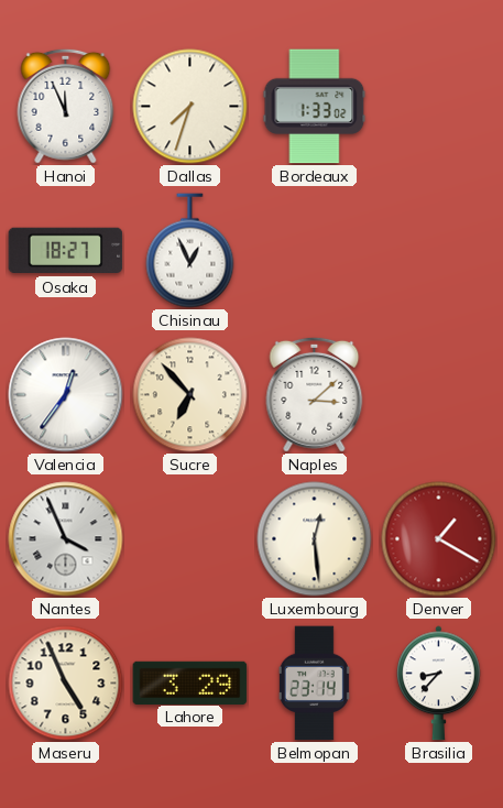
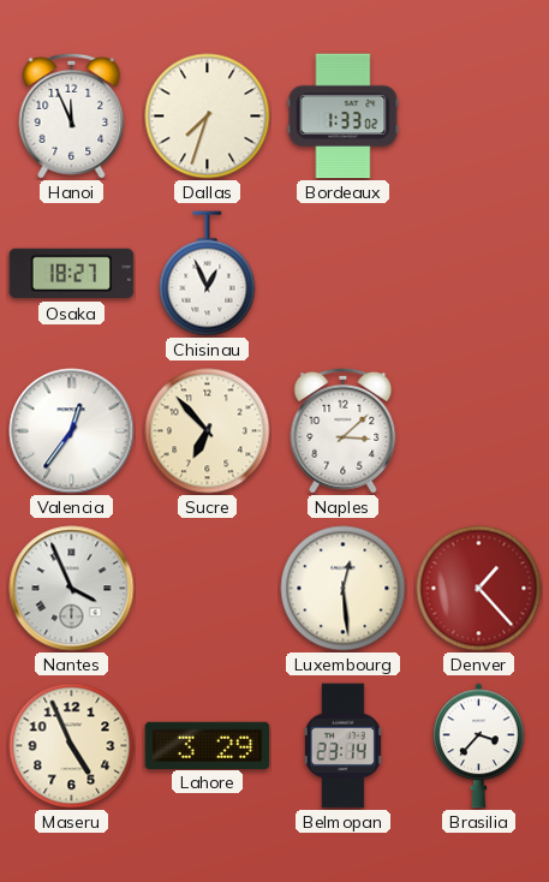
Denver: 1:20 -> 1:23
Brasilia: 8:37 -> 3:37
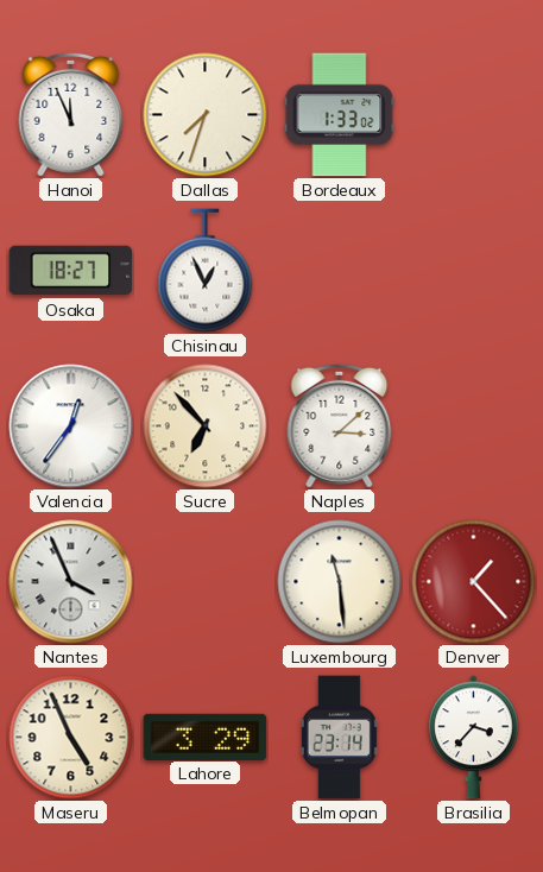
Luxembourg: 12:29 -> 11:29
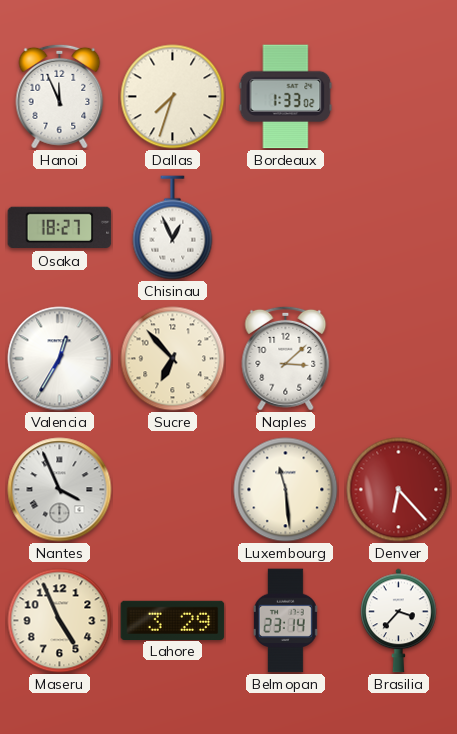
Valencia: 12:36 -> 12:35
Denver: 1:23 -> 6:23
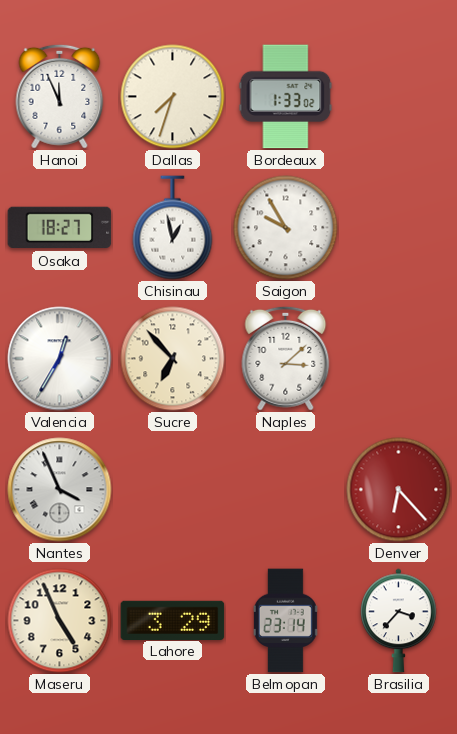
Chisinau: 12:56 -> 12:58
Saigon: none -> 9:55
Luxembourg: 11:29 -> none
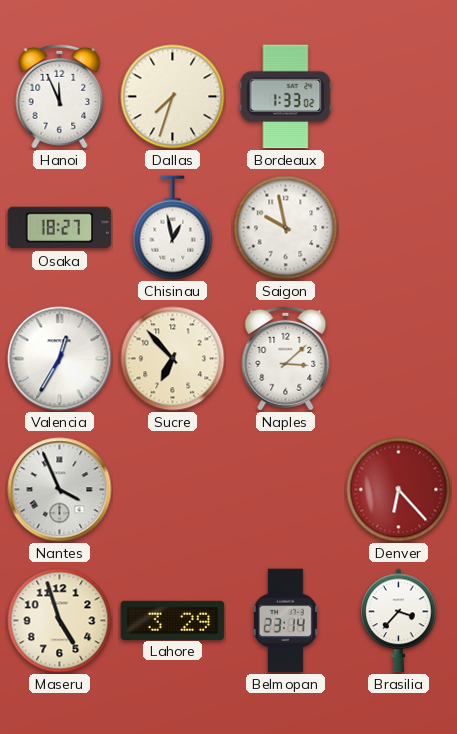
Saigon: 9:55 -> 9:58
Maseru: 4:56 -> 4:57
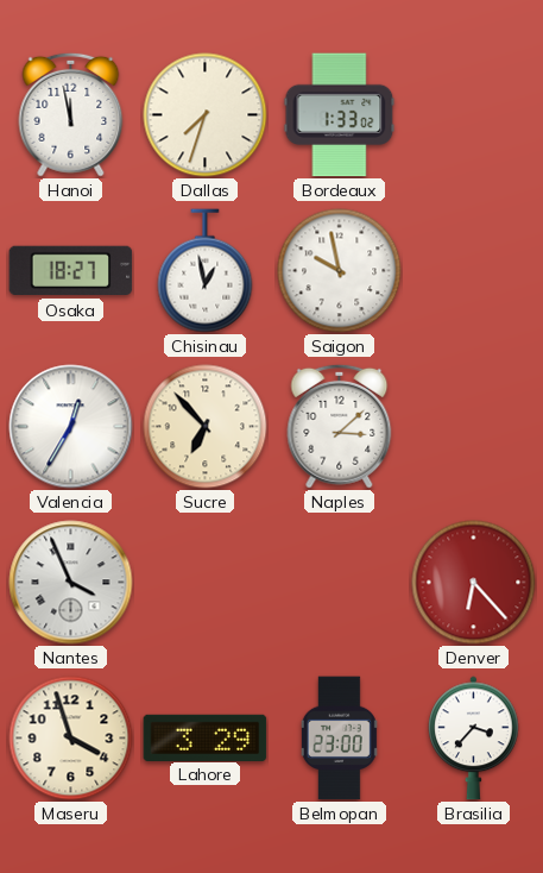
Hanoi: 11:56 -> 11:58
Maseru: 4:57 -> 3:57
Belmopan: 23:14 -> 23:00
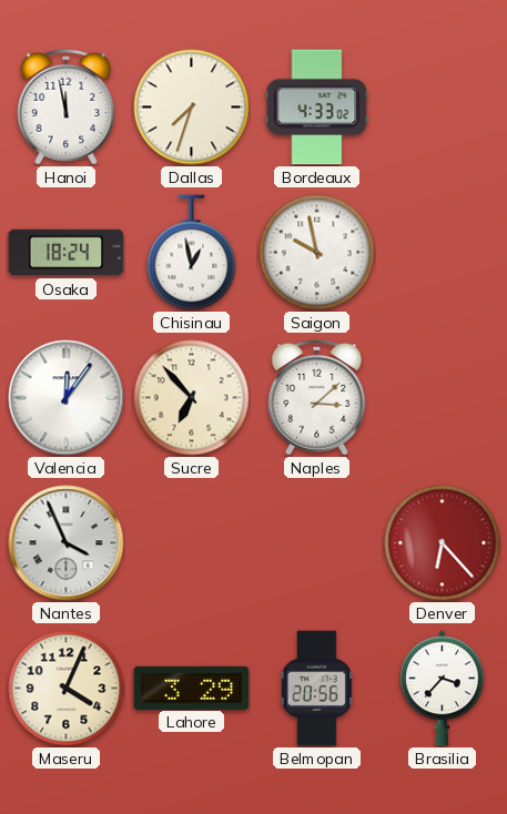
Bordeaux: 1:33 -> 4:33
Osaka: 18:27 -> 18:24
Valencia: 12:35 -> 12:06
Maseru: 3:57 -> 4:04
Belmopan: 23:00 -> 20:56
